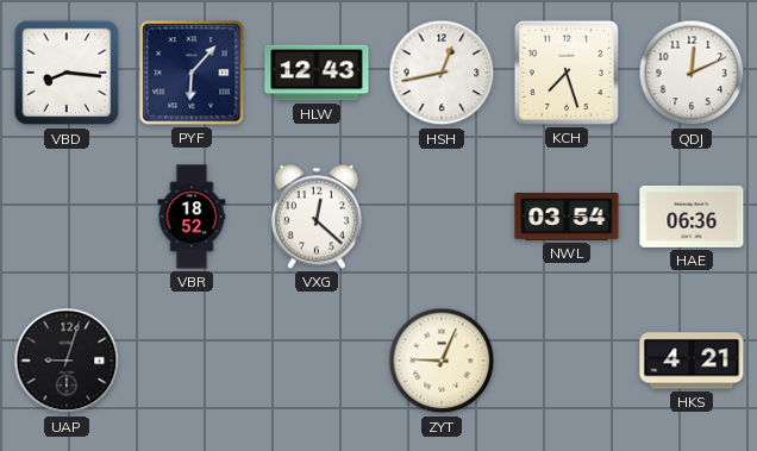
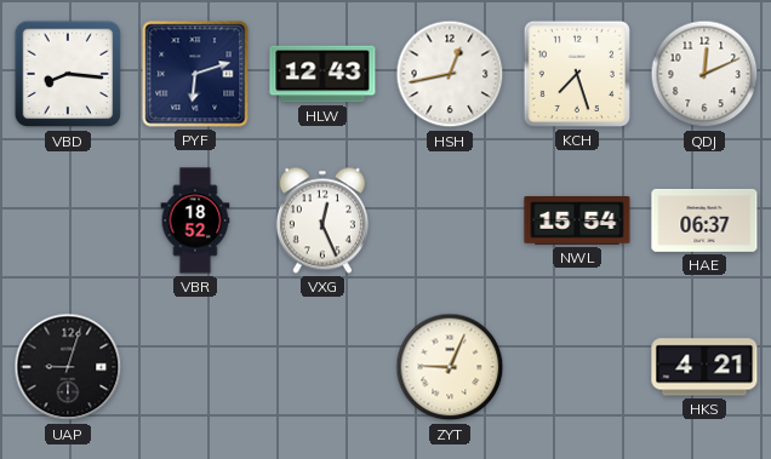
PYF: 6:07 -> 6:12
VXG: 12:22 -> 12:26
NWL: 03:54 -> 15:54
HAE: 06:36 -> 06:37
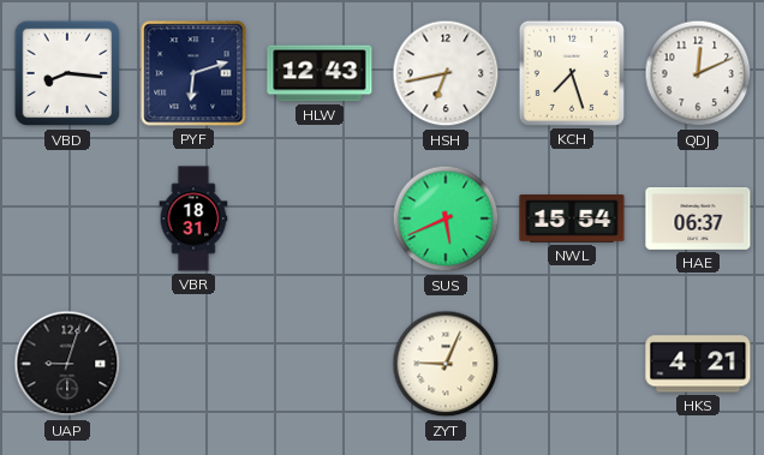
HSH: 12:43 -> 6:43
VBR: 18:52 -> 18:31
VXG: 12:26 -> none
SUS: none -> 5:41
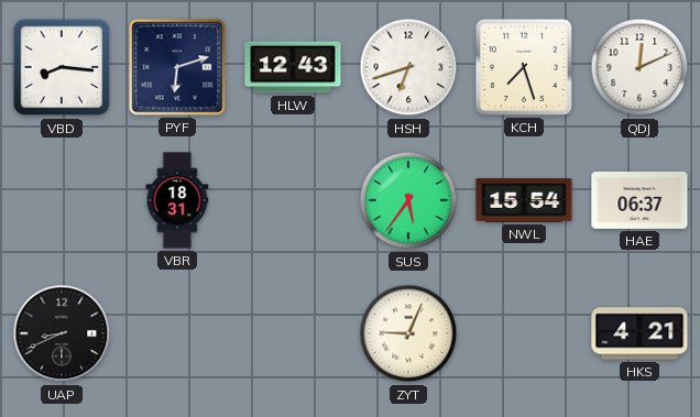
HSH: 6:43 -> 6:42
SUS: 5:41 -> 5:36
UAP: 9:03 -> 8:41
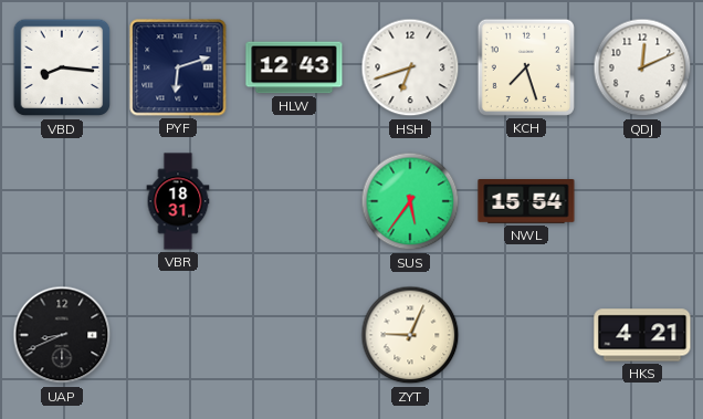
HAE: 06:37 -> none
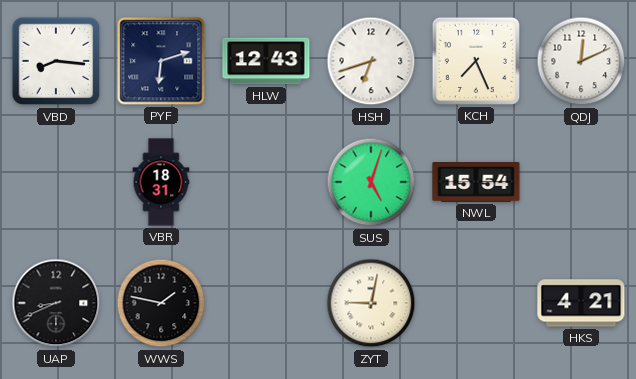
KCH: 7:27 -> 7:26
SUS: 5:36 -> 5:03
WWS: none -> 1:47
ZYT: 9:04 -> 9:02
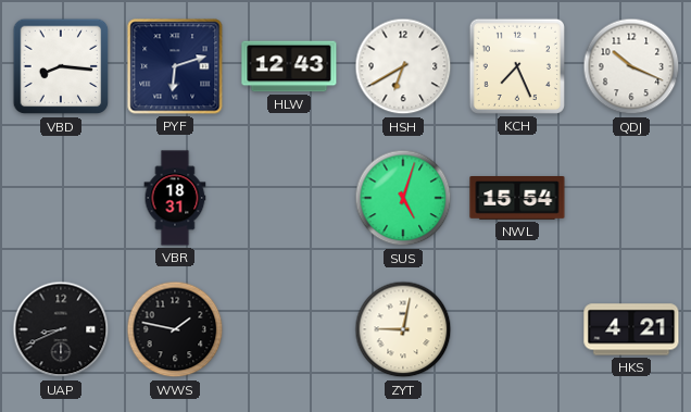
HSH: 6:42 -> 6:40
QDJ: 12:11 -> 10:19
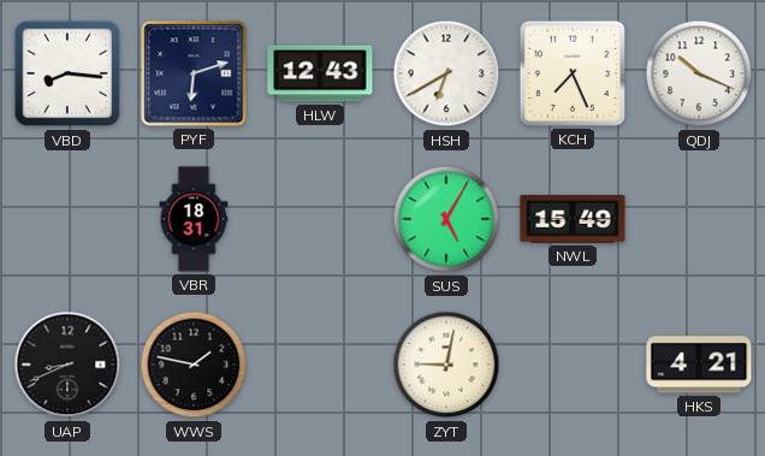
SUS: 5:03 -> 5:05
NWL: 15:54 -> 15:49
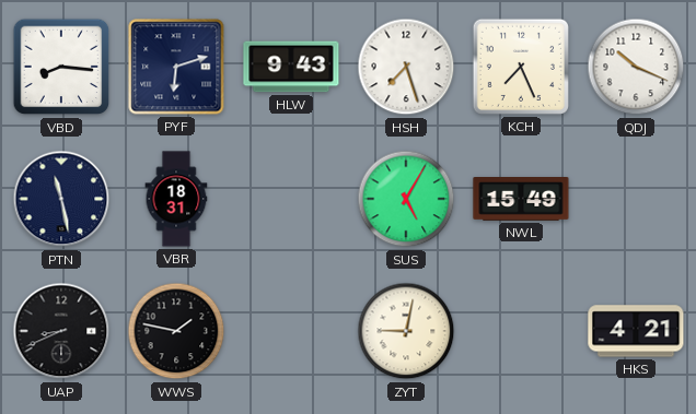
HLW: 12:43 -> 9:43
HSH: 6:40 -> 7:27
PTN: none -> 11:28
